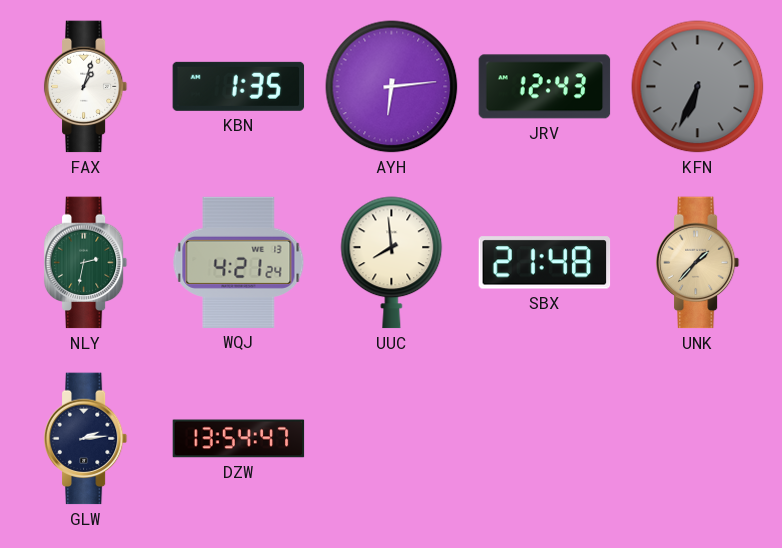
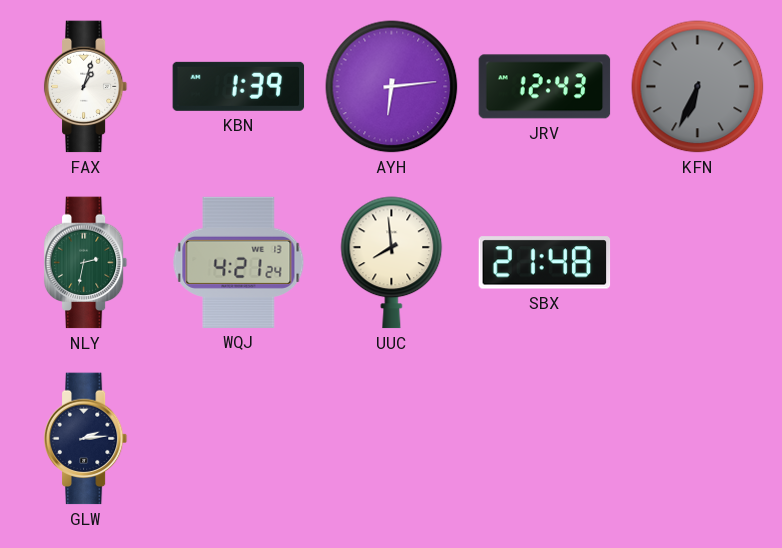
KBN: 1:35 -> 1:39
UNK: 1:37 -> none
DZW: 13:54 -> none
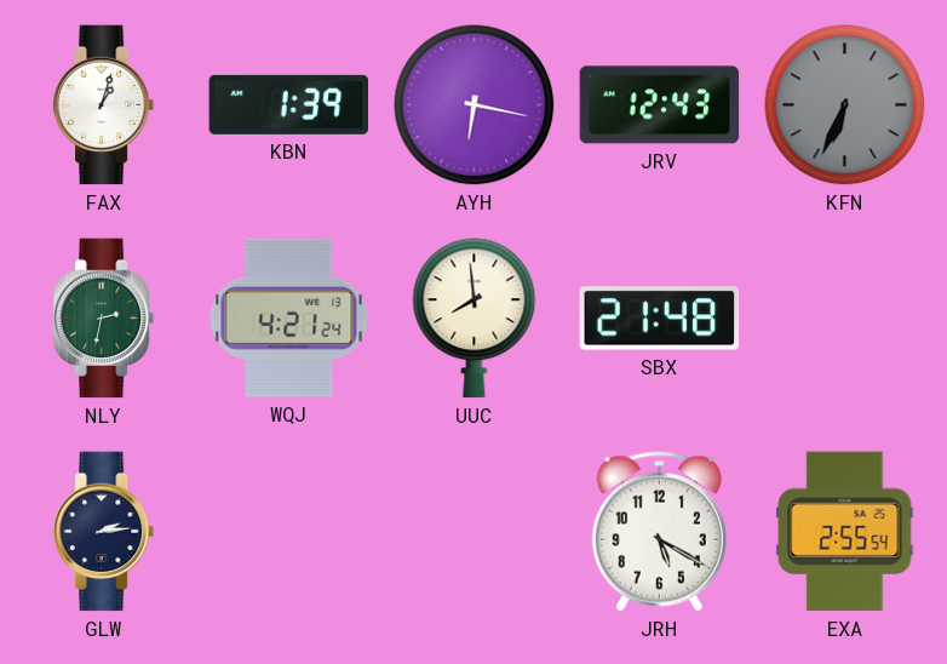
AYH: 6:14 -> 6:17
JRH: none -> 5:20
EXA: none -> 2:55
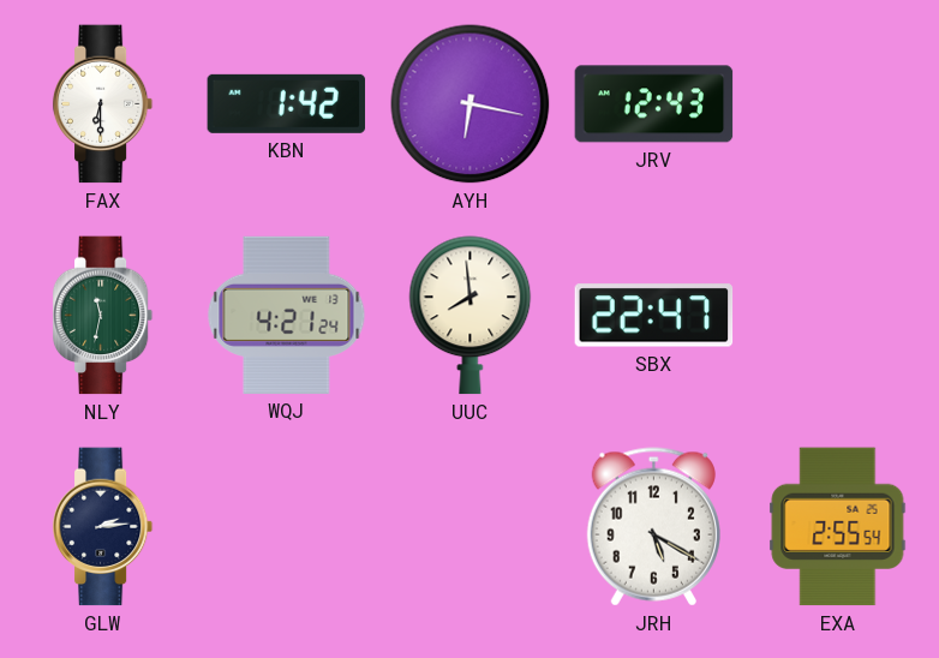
FAX: 1:03 -> 6:30
KBN: 1:39 -> 1:42
KFN: 6:34 -> none
NLY: 2:32 -> 11:32
SBX: 21:48 -> 22:47
